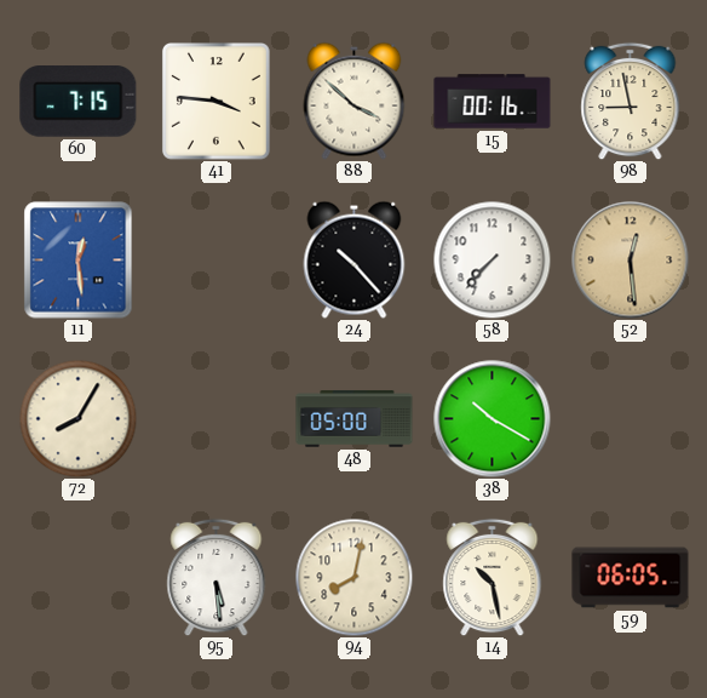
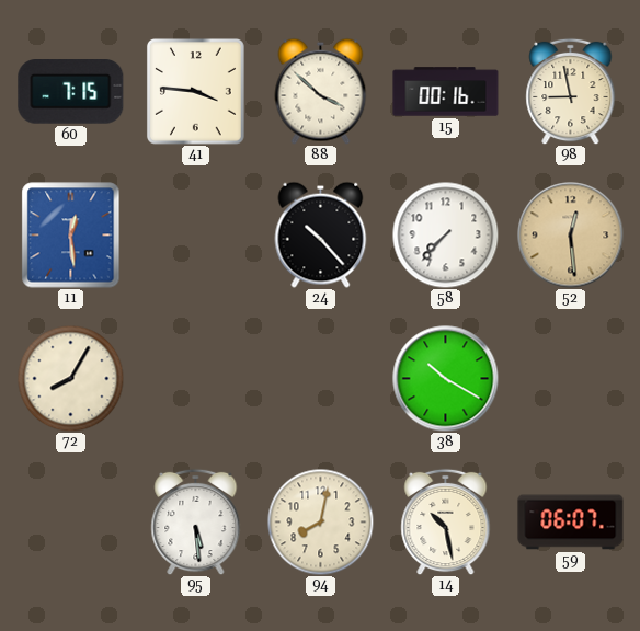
48: 05:00 -> none
59: 06:05 -> 06:07
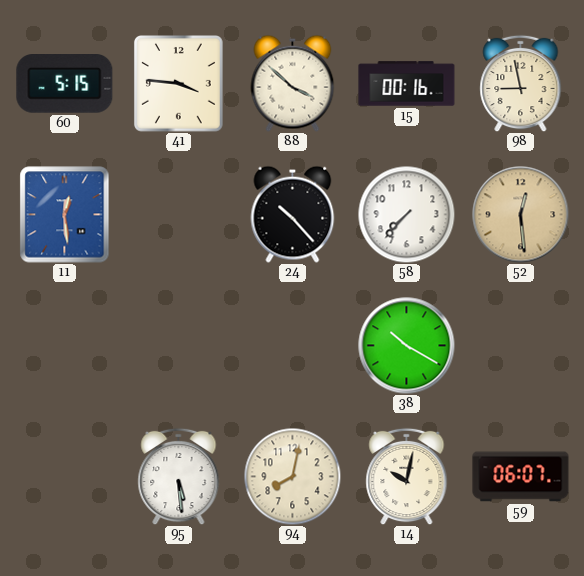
60: 7:15 -> 5:15
72: 8:05 -> none
14: 10:28 -> 10:02
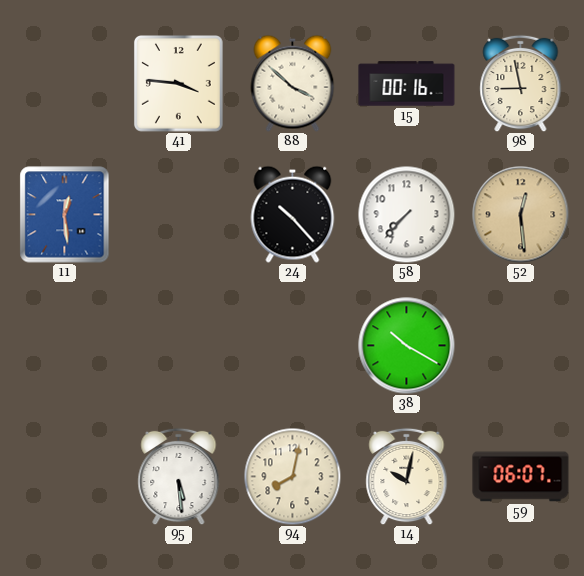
60: 5:15 -> none
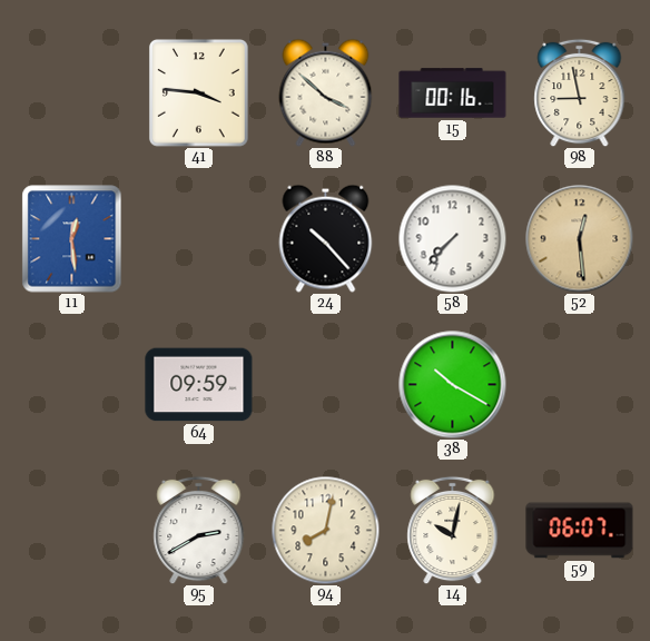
64: none -> 09:59
95: 5:29 -> 2:40
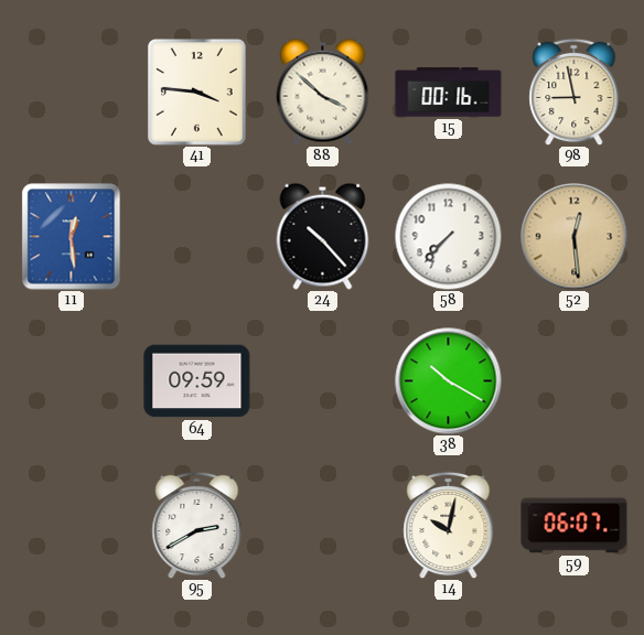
94: 8:02 -> none
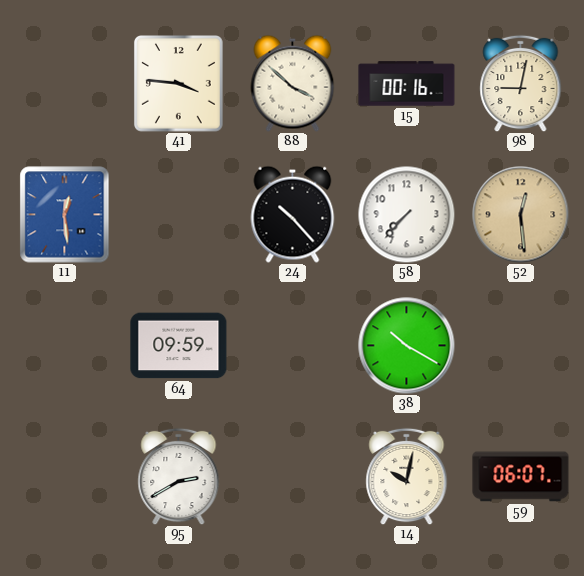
98: 8:58 -> 9:02
